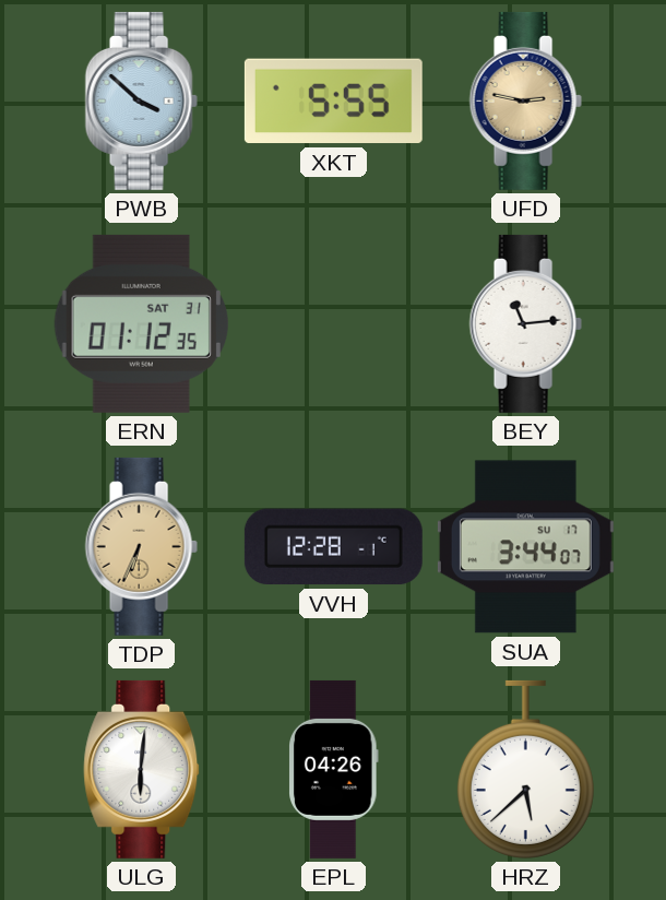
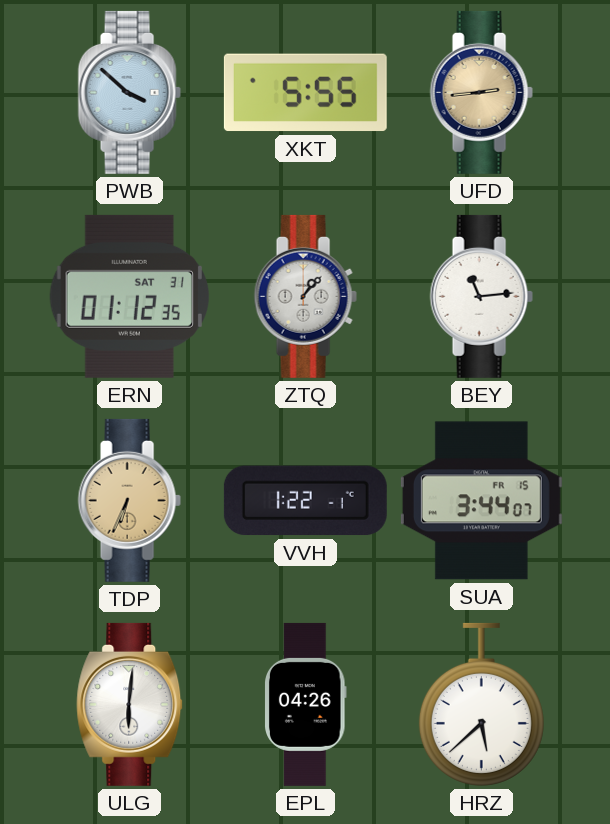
UFD: 2:47 -> 2:44
ZTQ: none -> 1:07
VVH: 12:28 -> 1:22
SUA date: SU 17 -> FR 15
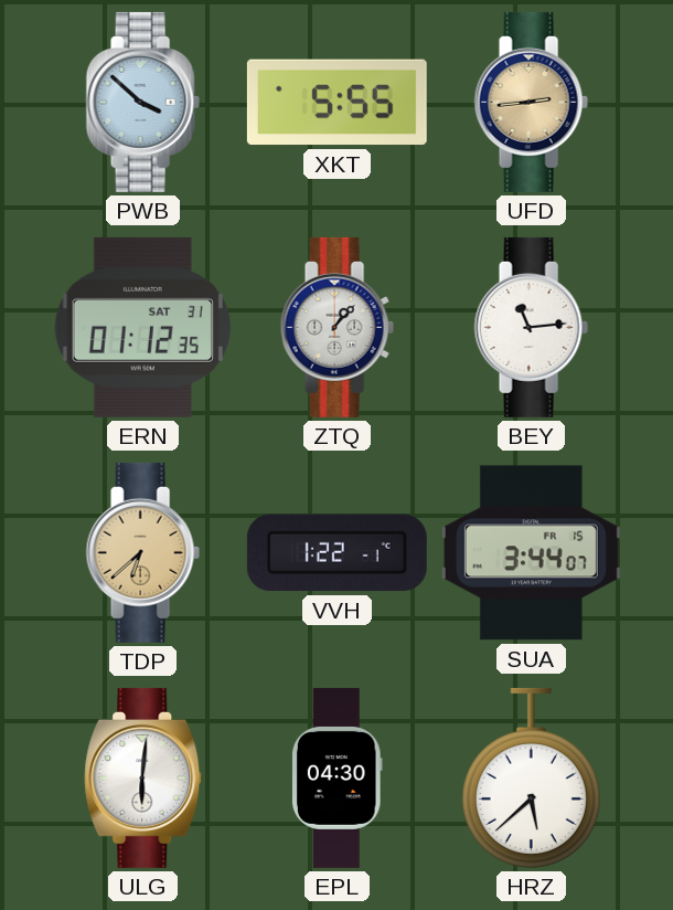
TDP: 6:34 -> 6:38
EPL: 04:26 -> 04:30
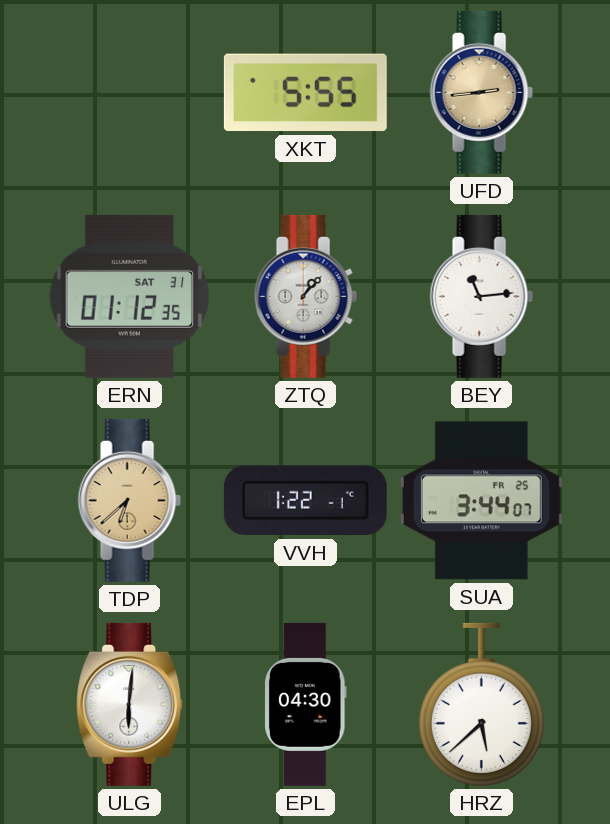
PWB: 3:52 -> none
SUA date: FR 15 -> FR 25
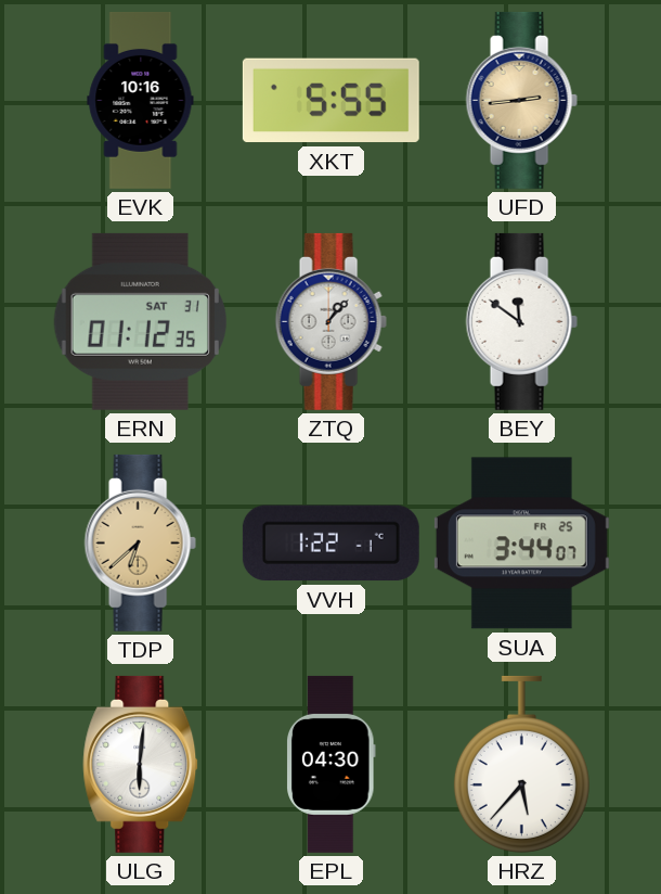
EVK: none -> 10:16
BEY: 11:14 -> 11:51
HRZ: 5:38 -> 5:37
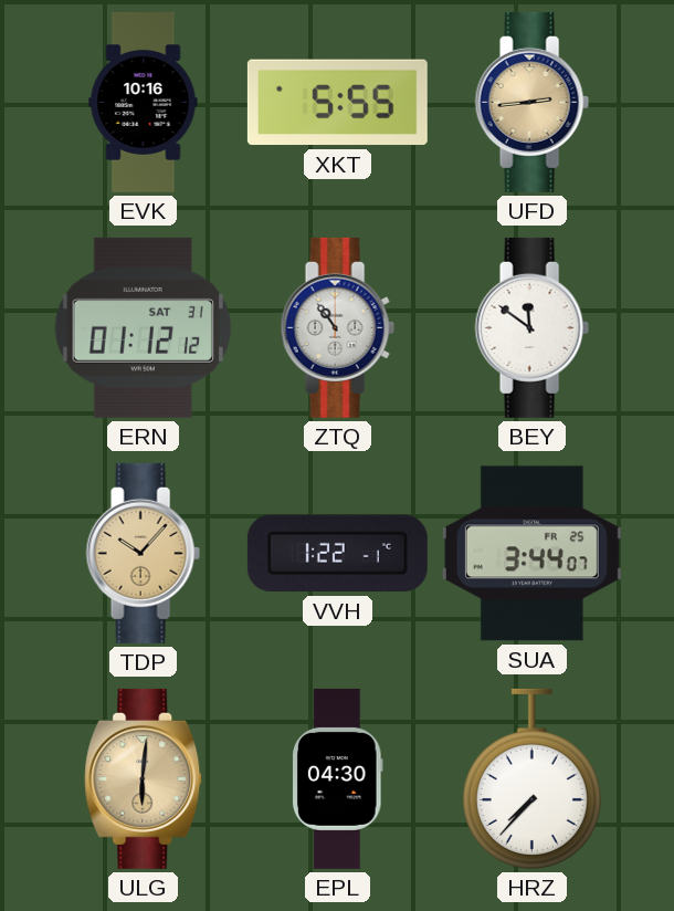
ERN: 01:12:35 -> 01:12:12
ZTQ: 1:07 -> 10:54
TDP: 6:38 -> 10:07
ULG dial: white -> champagne
HRZ: 5:37 -> 7:37
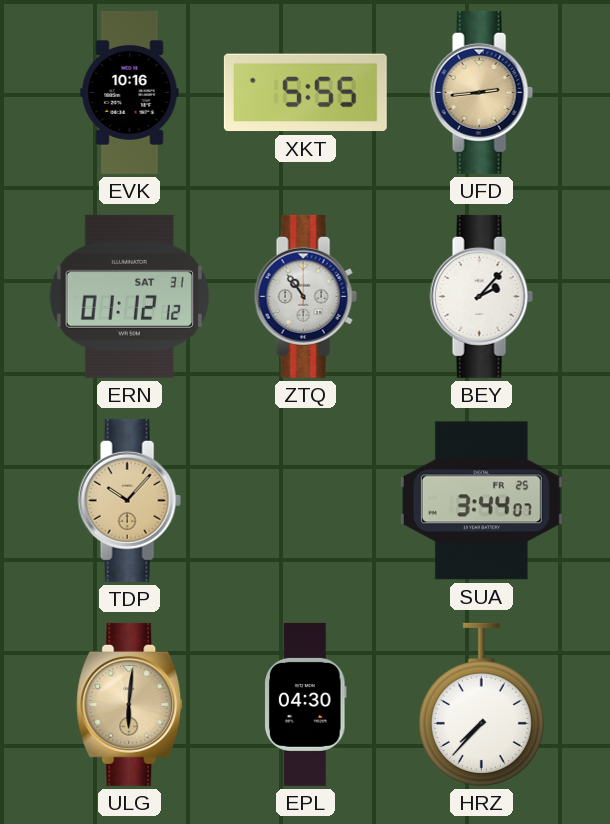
BEY: 11:51 -> 2:07
VVH: 1:22 -> none
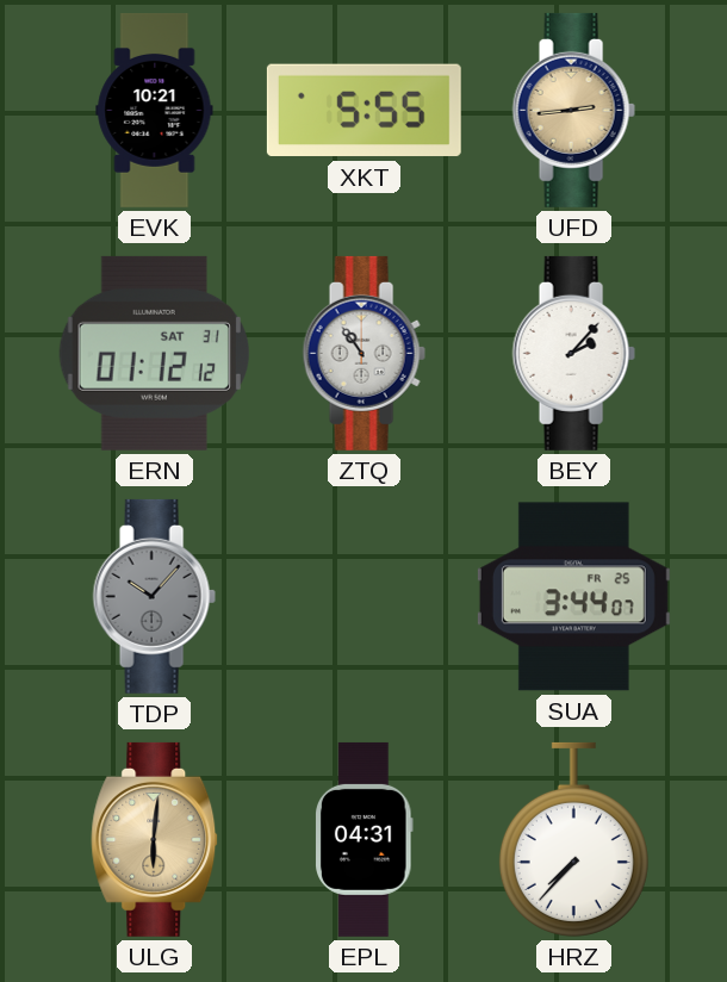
EVK: 10:16 -> 10:21
TDP dial: champagne -> grey
EPL: 04:30 -> 04:31
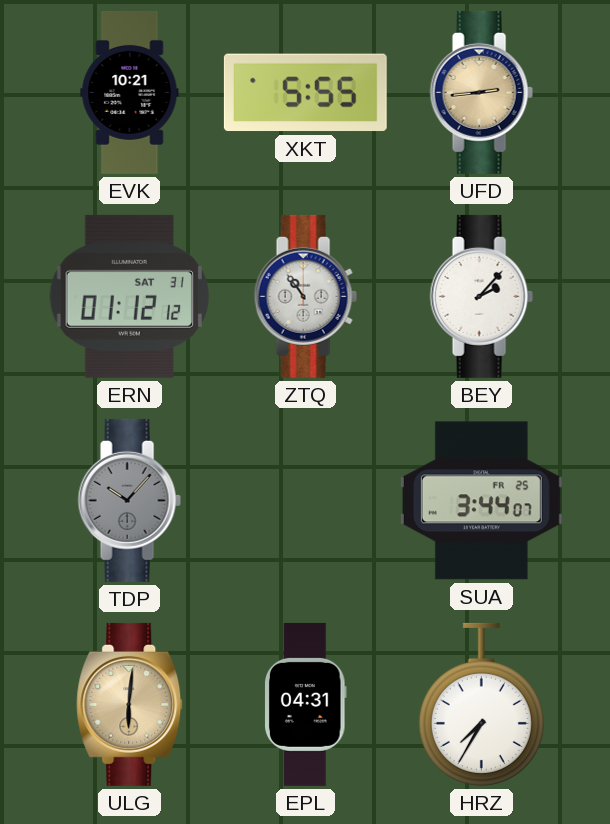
HRZ: 7:37 -> 7:35
